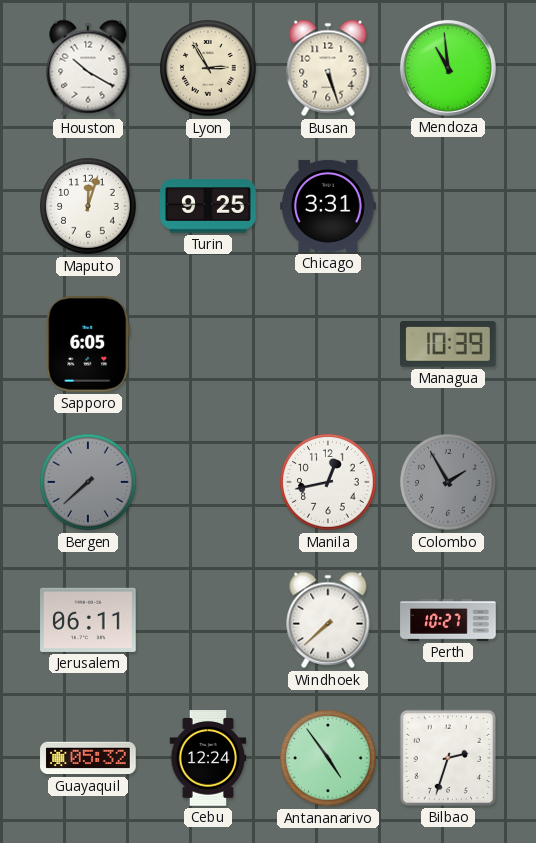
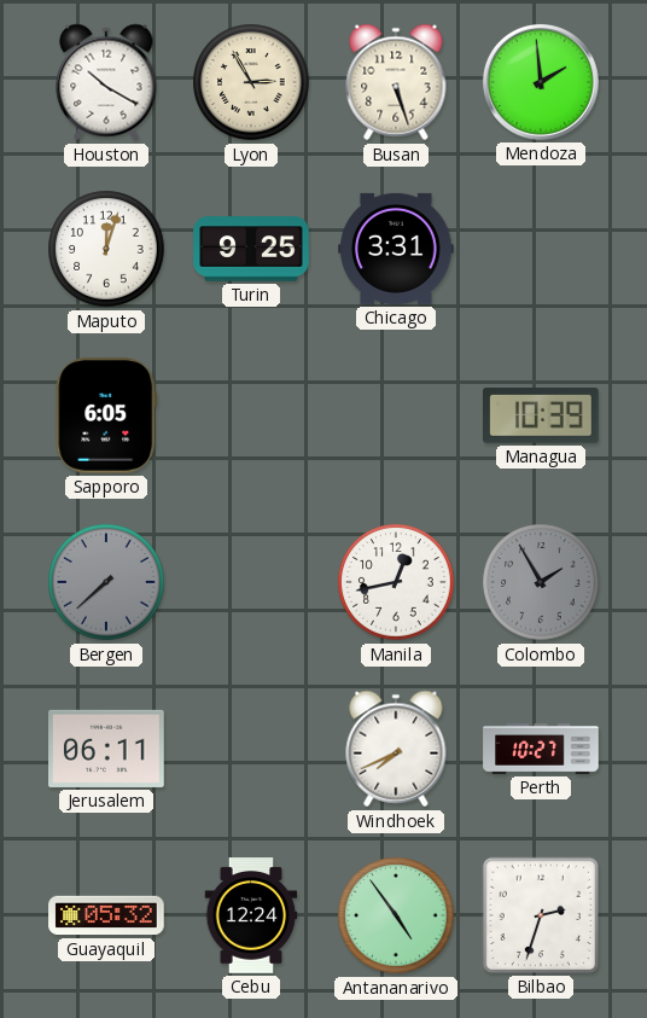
Mendoza: 10:59 -> 1:59
Windhoek: 7:38 -> 7:41
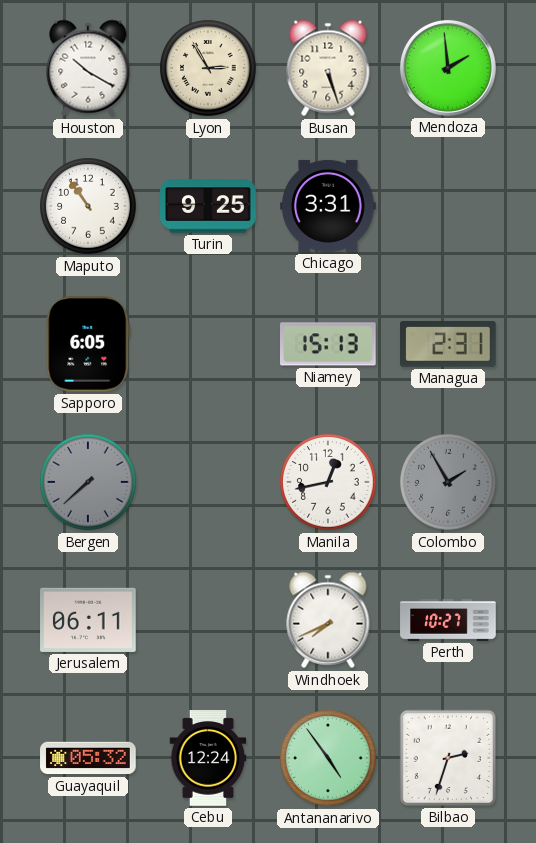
Maputo: 12:03 -> 10:54
Niamey: none -> 15:13
Managua: 10:39 -> 2:31
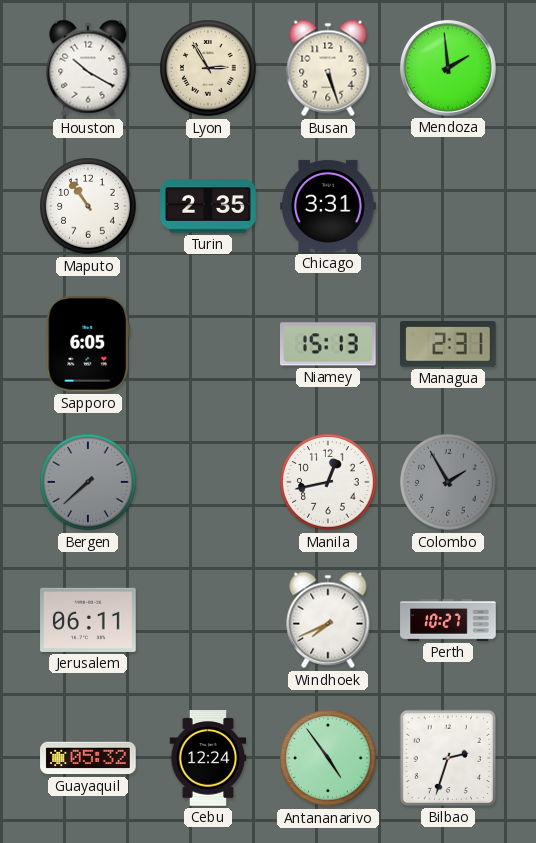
Turin: 9:25 -> 2:35
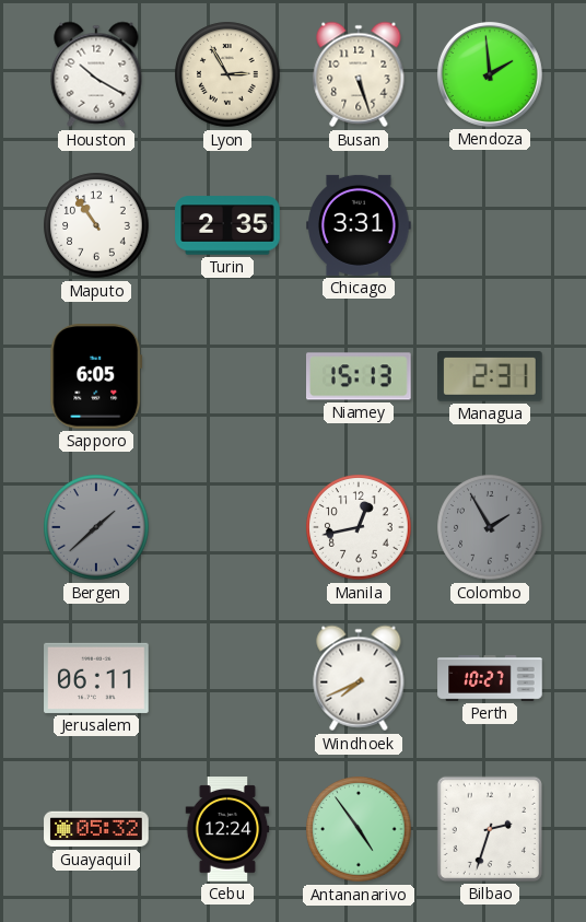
Bergen: 7:38 -> 1:38
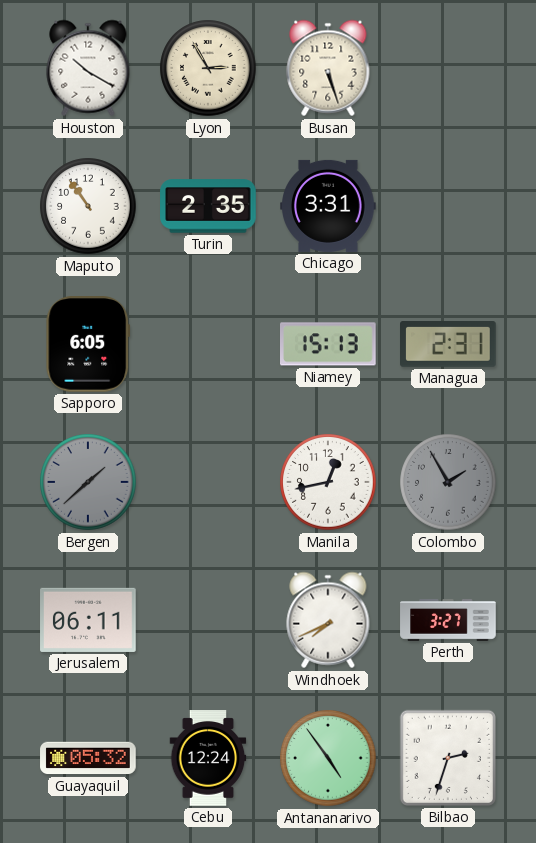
Mendoza: 1:59 -> none
Perth: 10:27 -> 3:27
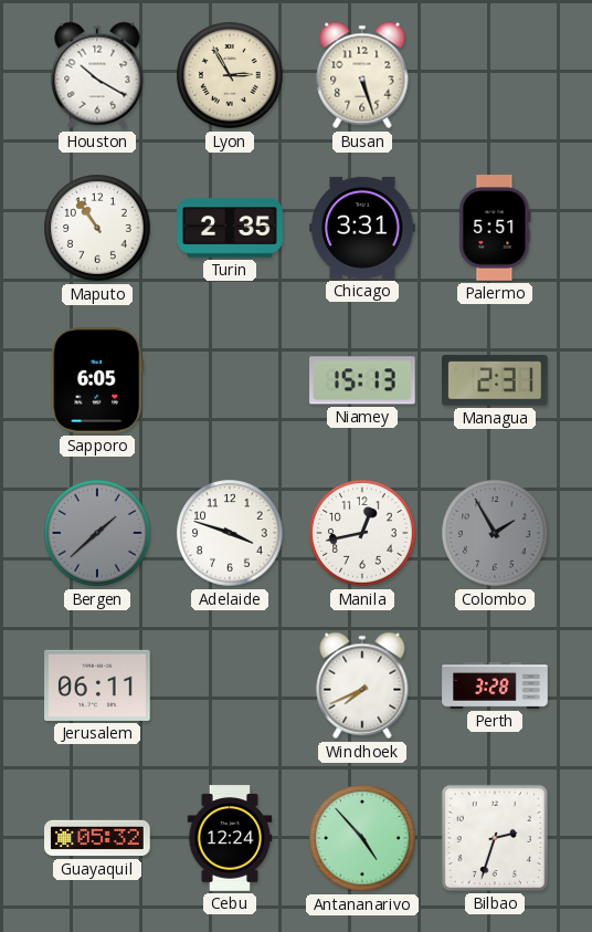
Palermo: none -> 5:51
Adelaide: none -> 3:48
Perth: 3:27 -> 3:28
Antananarivo: 4:54 -> 4:53
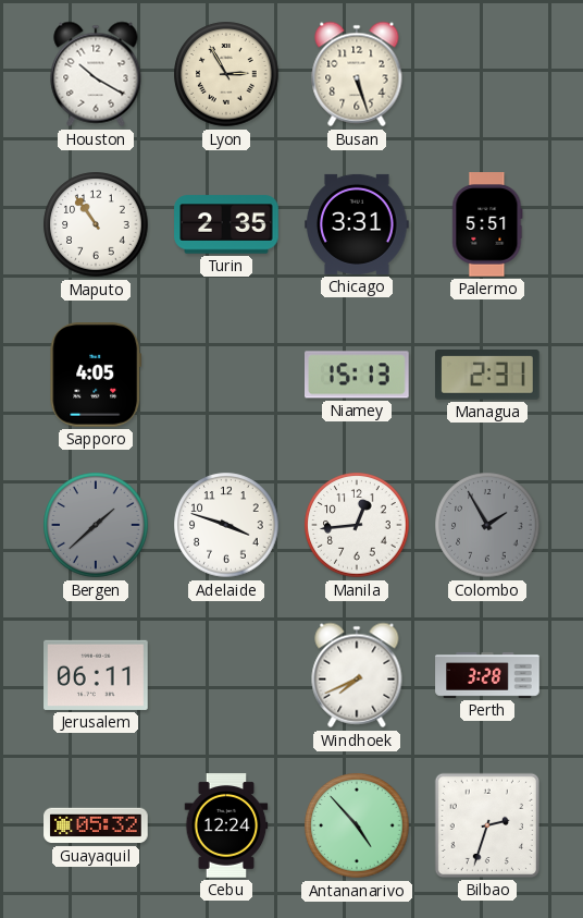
Sapporo: 6:05 -> 4:05
Manila: 12:43 -> 12:44
